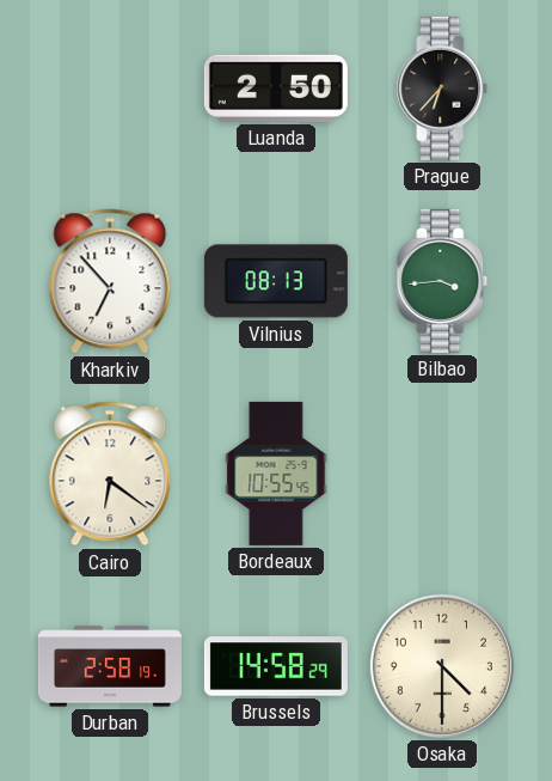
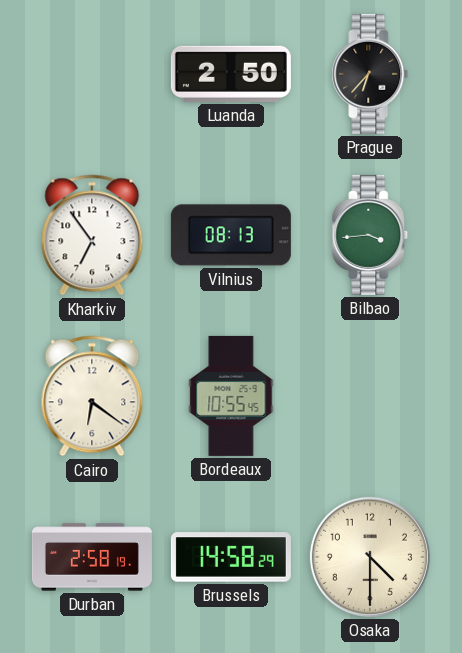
Kharkiv: 6:53 -> 6:54
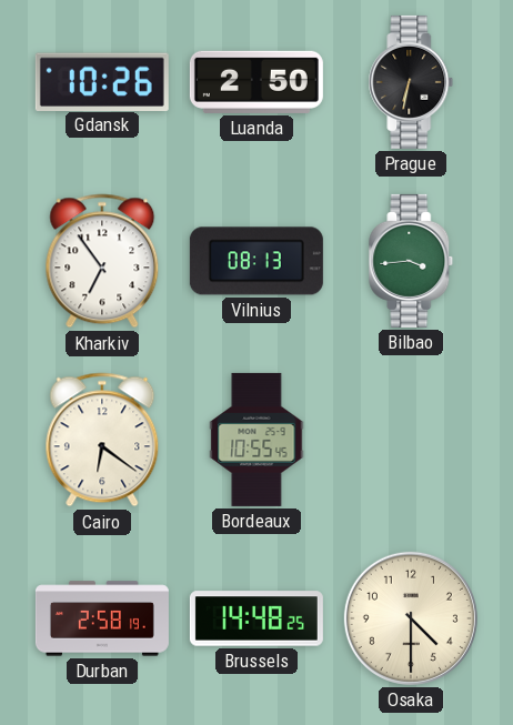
Gdansk: none -> 10:26
Prague: 6:37 -> 6:32
Brussels: 14:58 -> 14:48
